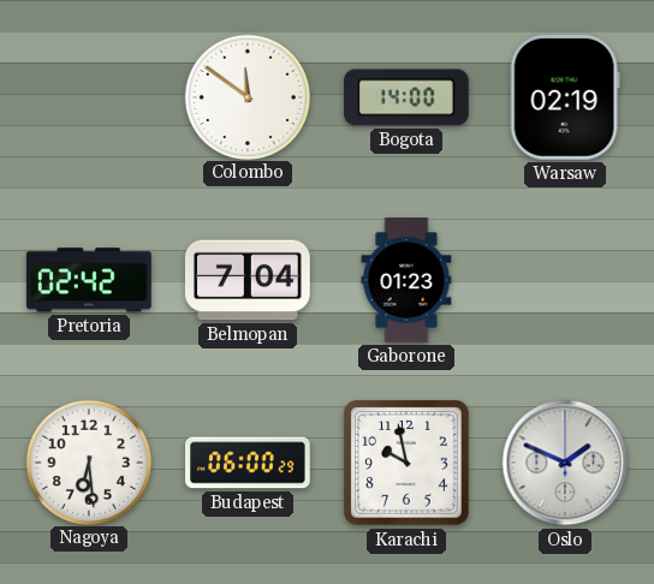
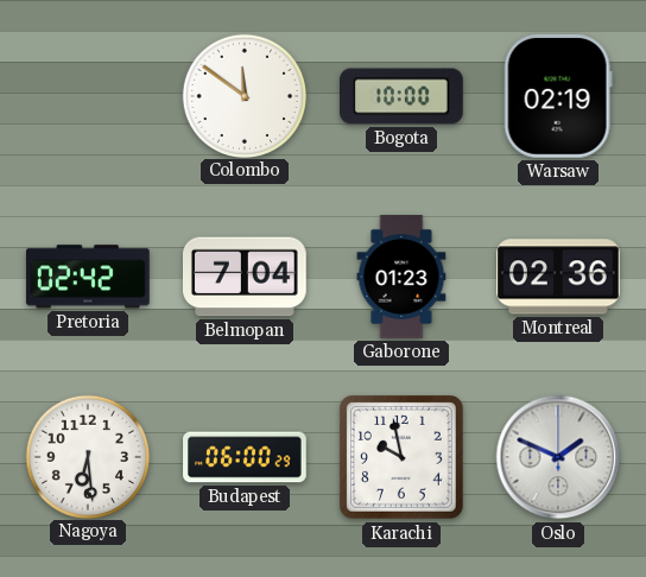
Bogota: 14:00 -> 10:00
Montreal: none -> 02:36
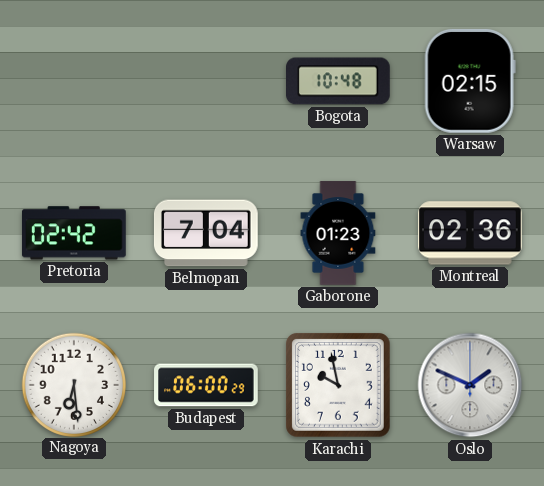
Colombo: 11:51 -> none
Bogota: 10:00 -> 10:48
Warsaw: 02:19 -> 02:15
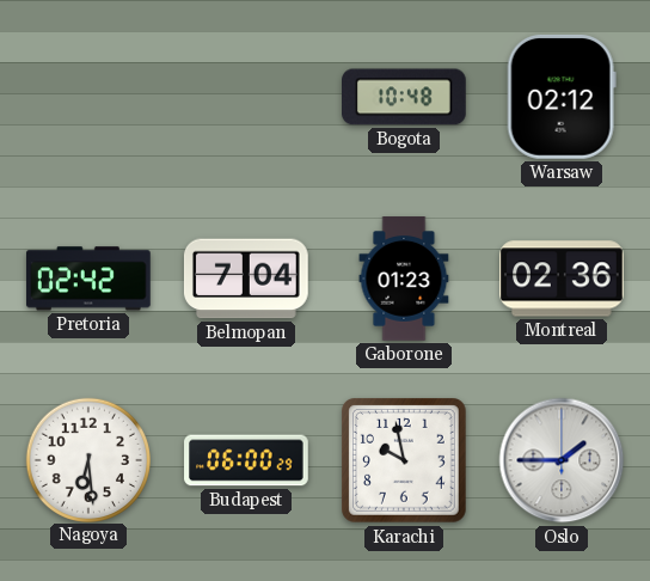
Warsaw: 02:15 -> 02:12
Oslo: 1:49 -> 1:45
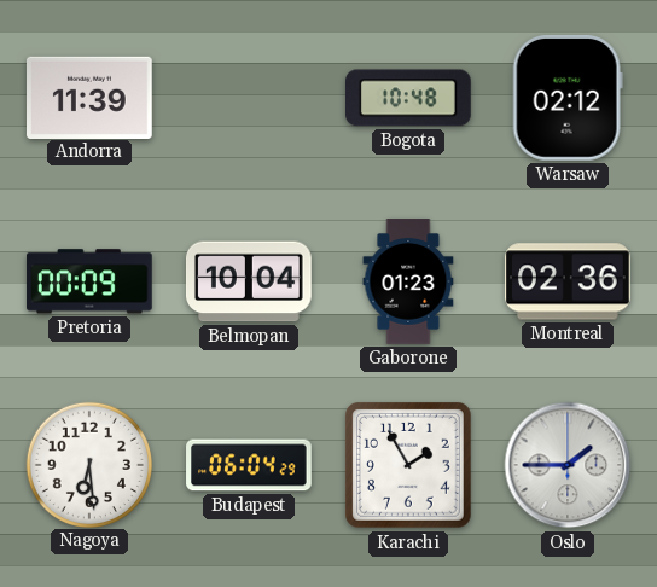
Andorra: none -> 11:39
Pretoria: 02:42 -> 00:09
Belmopan: 7:04 -> 10:04
Budapest: 06:00 -> 06:04
Karachi: 9:58 -> 1:55
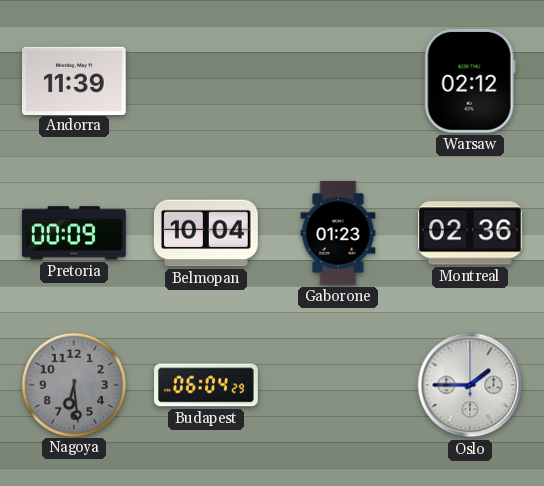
Bogota: 10:48 -> none
Nagoya dial: white -> grey
Karachi: 1:55 -> none
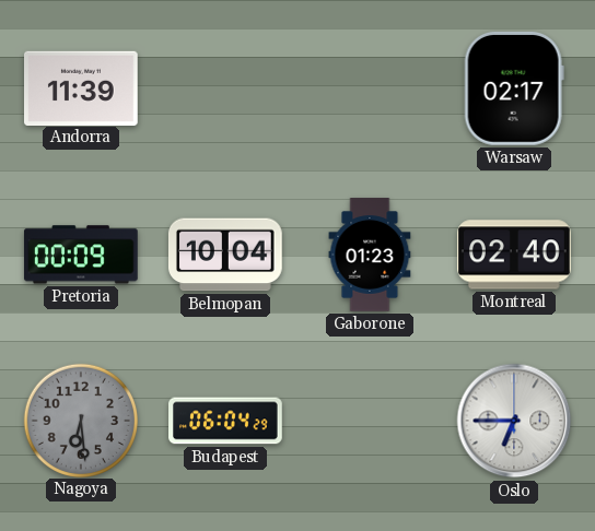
Warsaw: 02:12 -> 02:17
Montreal: 02:36 -> 02:40
Oslo: 1:45 -> 6:45
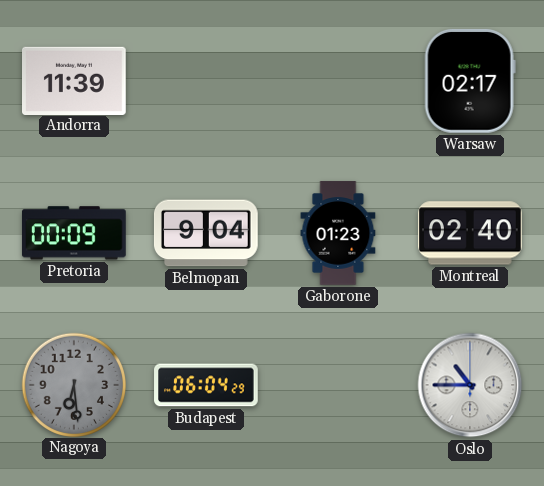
Belmopan: 10:04 -> 9:04
Oslo: 6:45 -> 10:45
